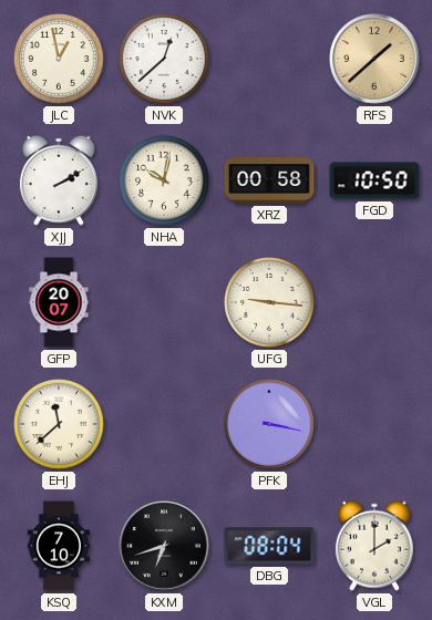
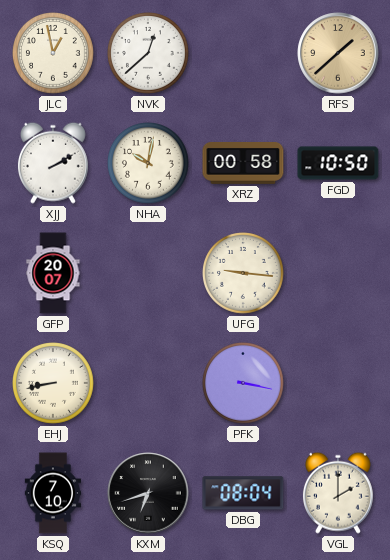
EHJ: 11:38 -> 8:43
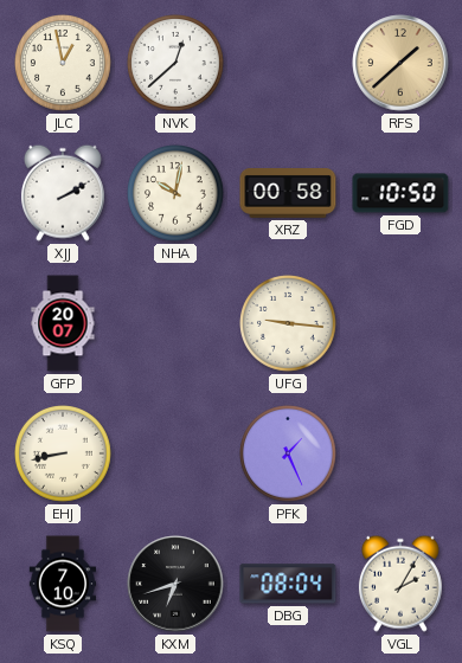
PFK: 3:17 -> 1:26
VGL: 2:00 -> 2:05
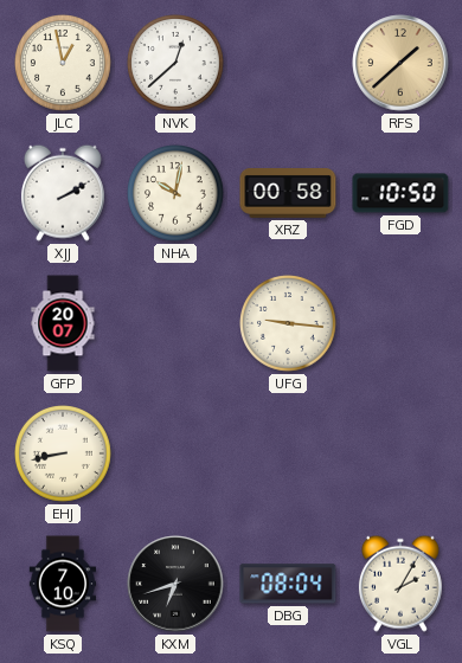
PFK: 1:26 -> none
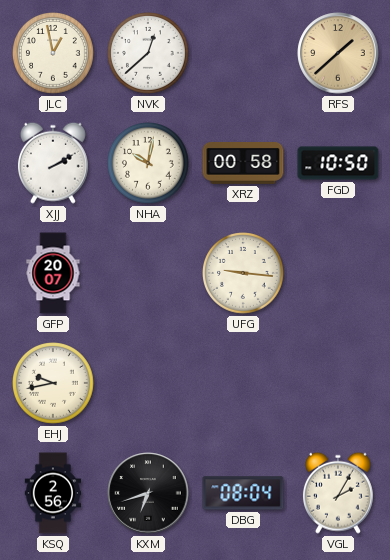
EHJ: 8:43 -> 9:43
KSQ: 7:10 -> 2:56
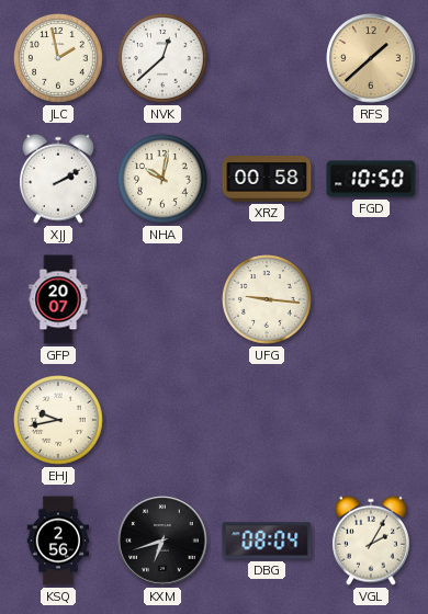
JLC: 12:58 -> 1:58
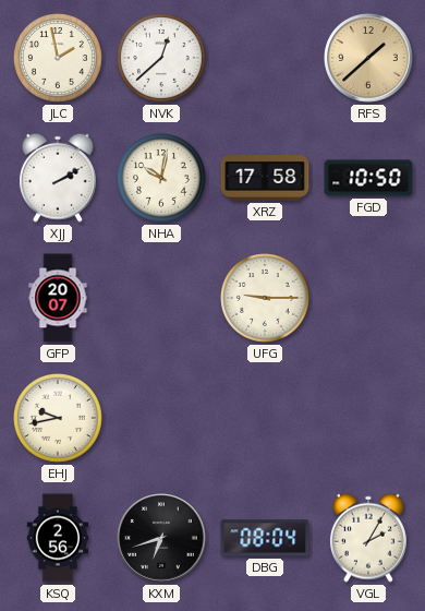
XRZ: 00:58 -> 17:58
UFG: 9:16 -> 9:15
